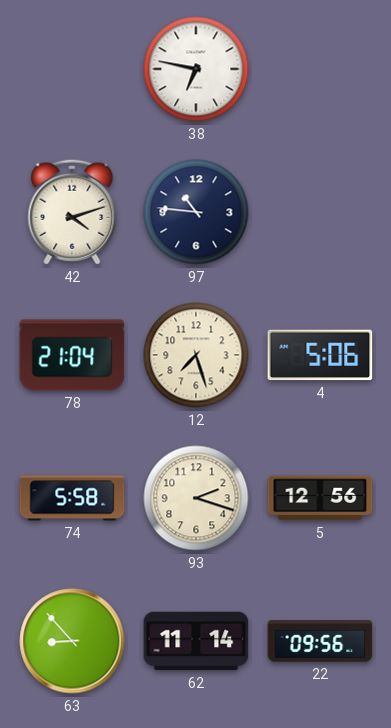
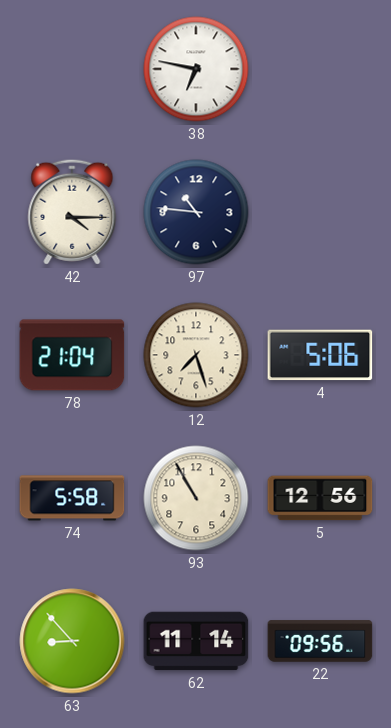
42: 4:12 -> 4:15
93: 2:18 -> 10:55
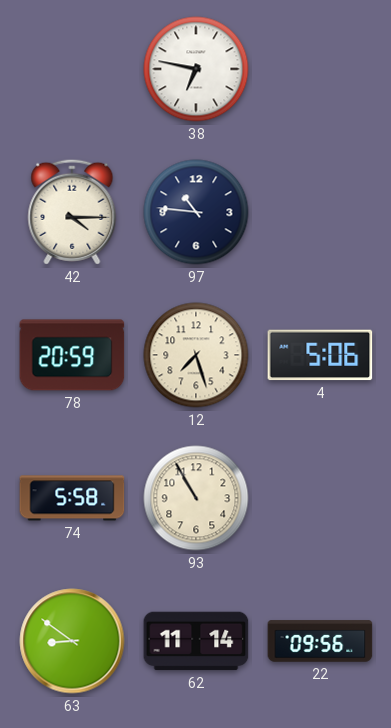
78: 21:04 -> 20:59
5: 12:56 -> none
63: 8:53 -> 8:51
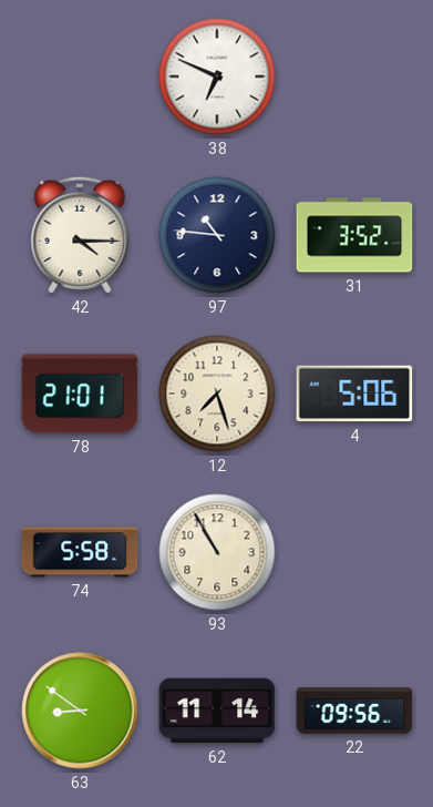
38: 6:47 -> 6:49
31: none -> 3:52
78: 20:59 -> 21:01
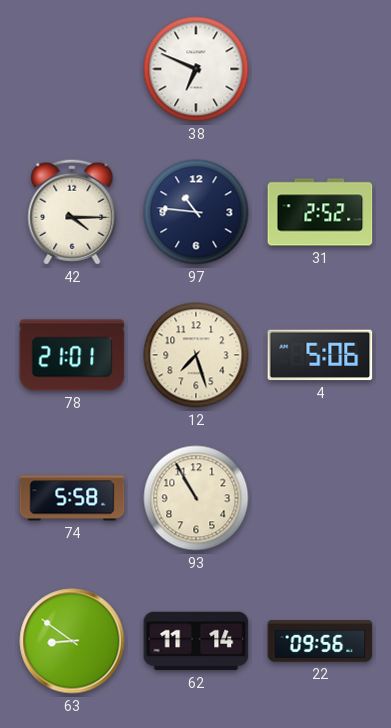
31: 3:52 -> 2:52
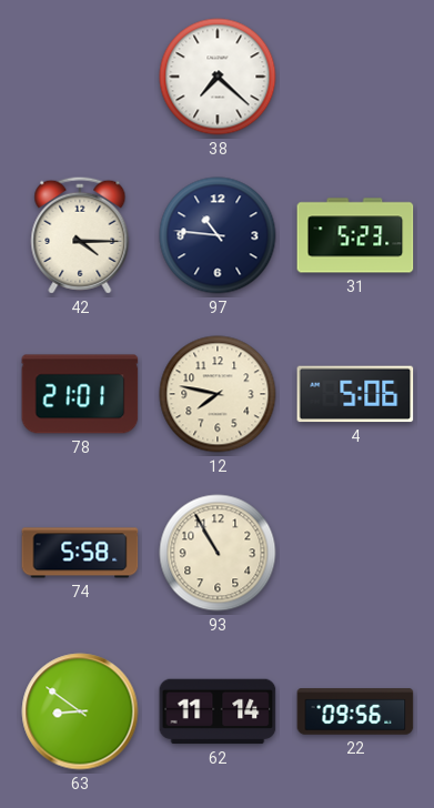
38: 6:49 -> 7:22
31: 2:52 -> 5:23
12: 7:27 -> 7:47
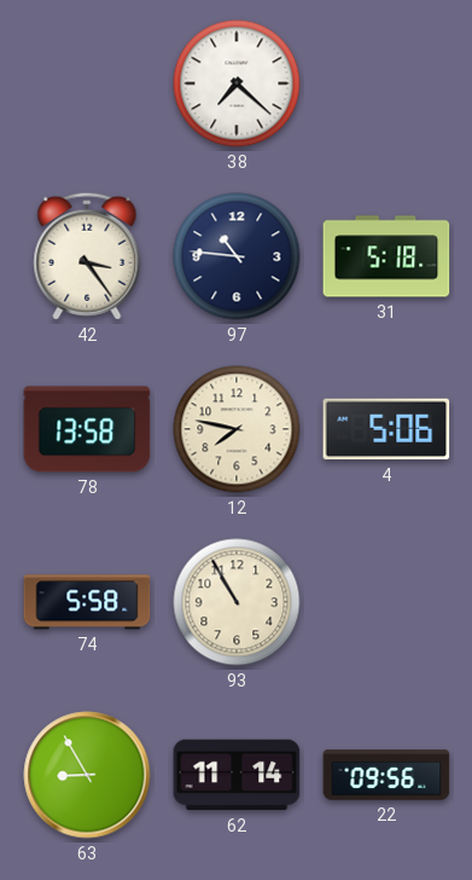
42: 4:15 -> 3:24
31: 5:23 -> 5:18
78: 21:01 -> 13:58
63: 8:51 -> 8:55
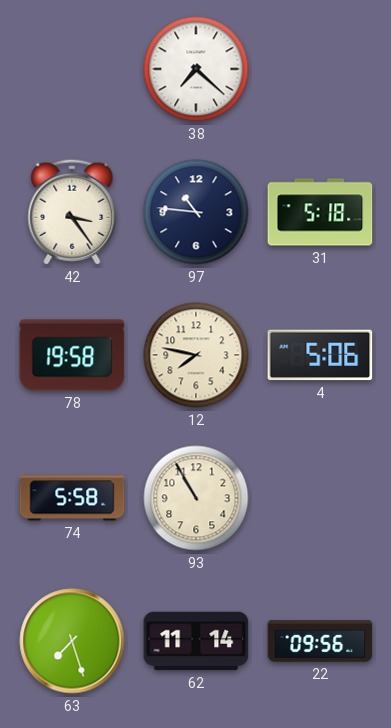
78: 13:58 -> 19:58
63: 8:55 -> 7:27
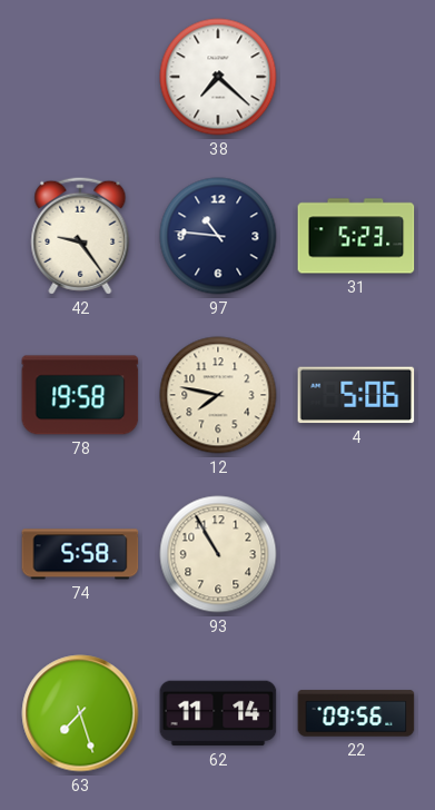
42: 3:24 -> 9:24
31: 5:18 -> 5:23
